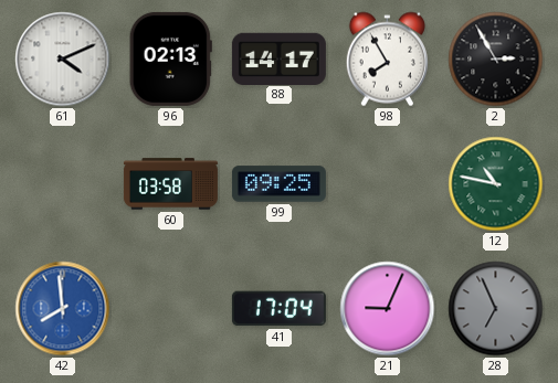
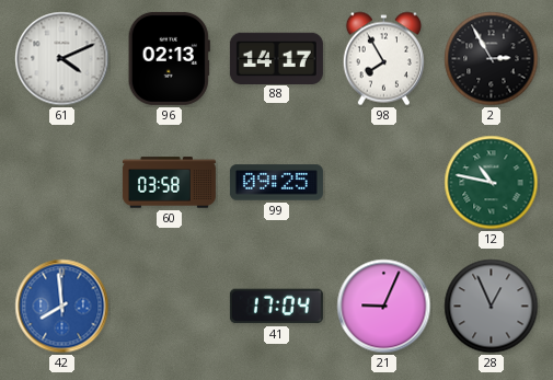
28: 6:56 -> 12:56
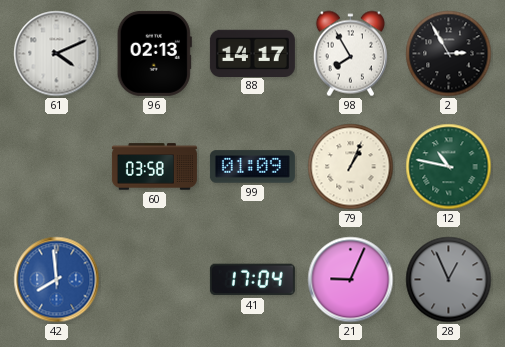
99: 09:25 -> 01:09
79: none -> 1:04
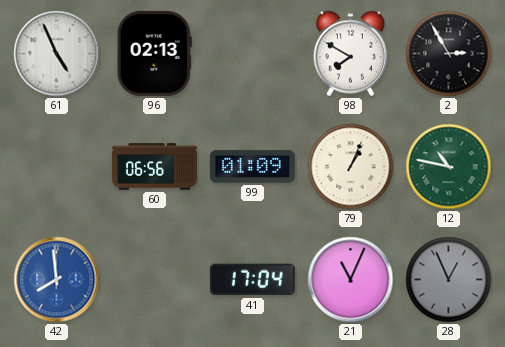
61: 4:11 -> 4:56
88: 14:17 -> none
98: 7:55 -> 7:50
60: 03:58 -> 06:56
21: 9:04 -> 11:04
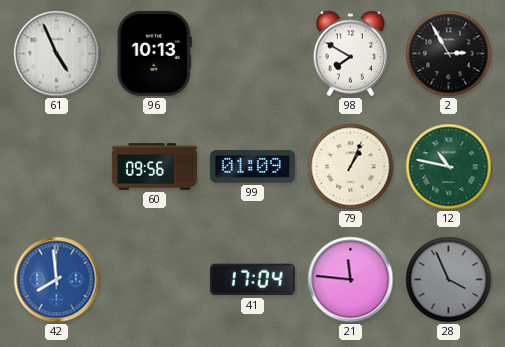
96: 02:13 -> 10:13
60: 06:56 -> 09:56
21: 11:04 -> 11:46
28: 12:56 -> 3:56
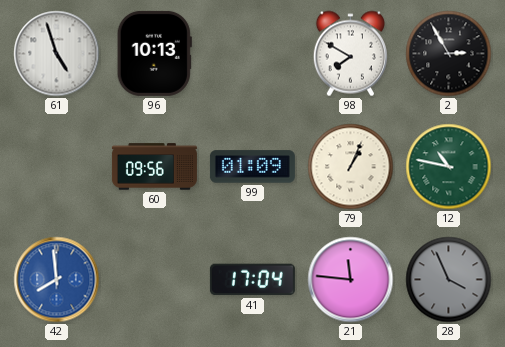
61: 4:56 -> 4:57
